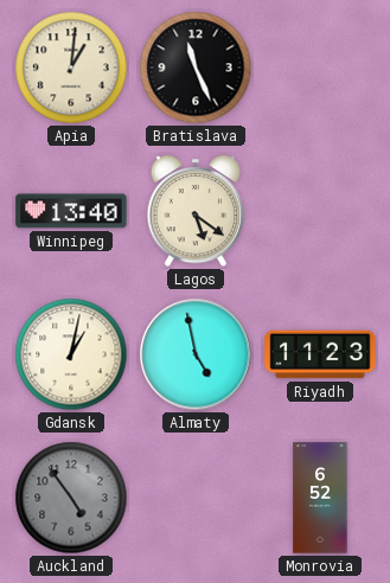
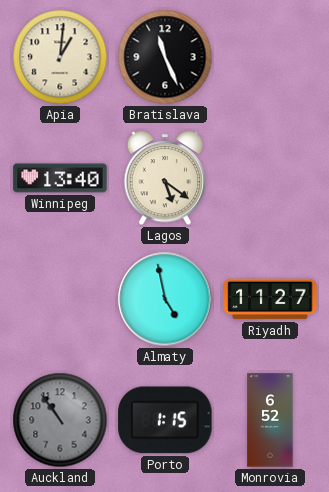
Gdansk: 1:02 -> none
Riyadh: 11:23 -> 11:27
Auckland: 4:54 -> 10:54
Porto: none -> 1:15
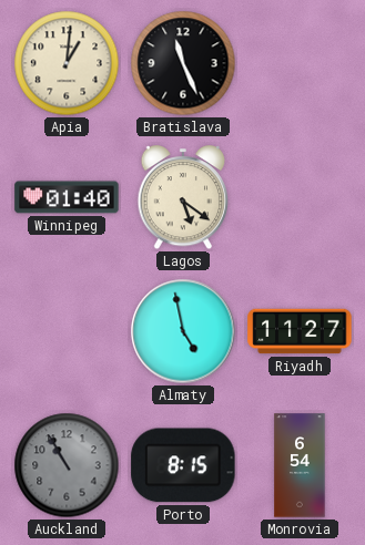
Winnipeg: 13:40 -> 01:40
Auckland: 10:54 -> 10:55
Porto: 1:15 -> 8:15
Monrovia: 6:52 -> 6:54
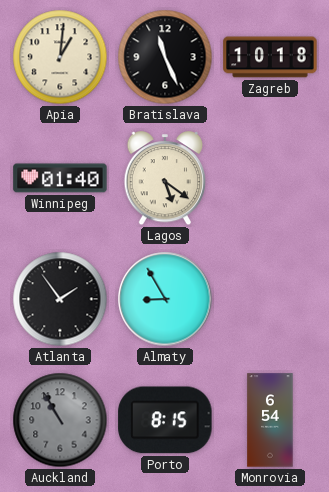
Zagreb: none -> 10:18
Atlanta: none -> 1:54
Almaty: 4:58 -> 8:55
Riyadh: 11:27 -> none
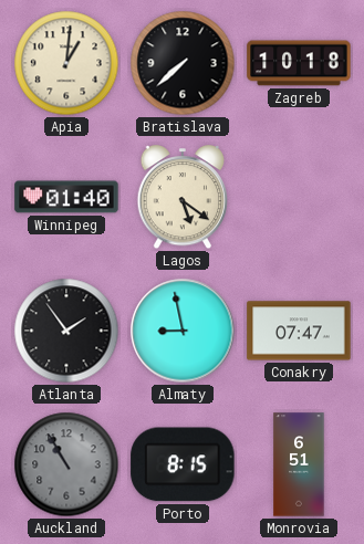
Bratislava: 11:26 -> 7:38
Almaty: 8:55 -> 8:58
Conakry: none -> 07:47
Monrovia: 6:54 -> 6:51
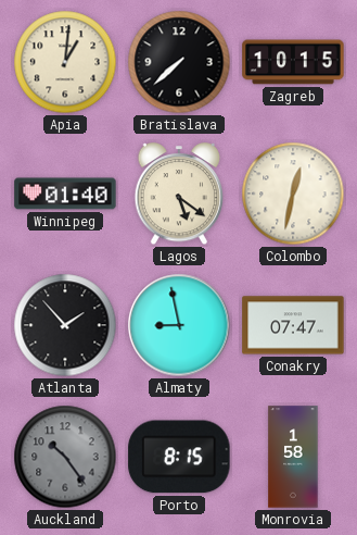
Zagreb: 10:18 -> 10:15
Colombo: none -> 12:32
Atlanta: 1:54 -> 1:53
Auckland: 10:55 -> 10:24
Monrovia: 6:51 -> 1:58
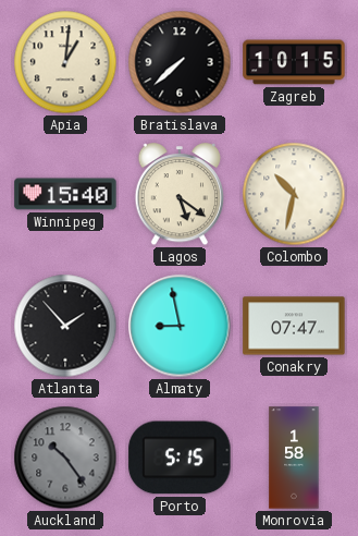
Winnipeg: 01:40 -> 15:40
Colombo: 12:32 -> 10:32
Porto: 8:15 -> 5:15
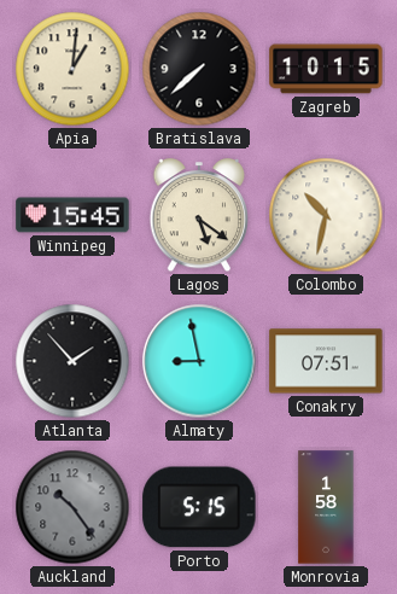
Winnipeg: 15:40 -> 15:45
Conakry: 07:47 -> 07:51
